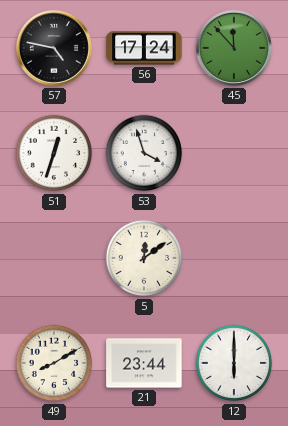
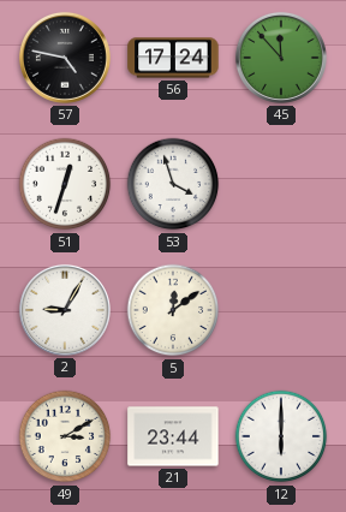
2: none -> 9:05
49: 8:10 -> 3:10
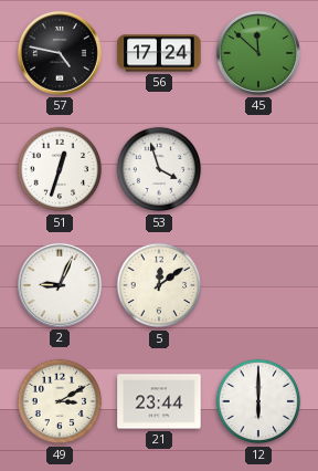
45: 11:53 -> 11:52
2: 9:05 -> 9:04
